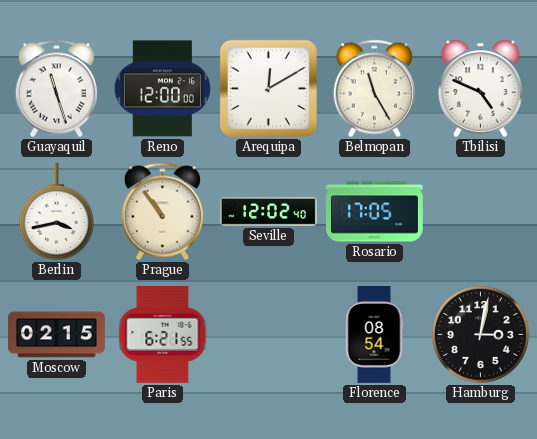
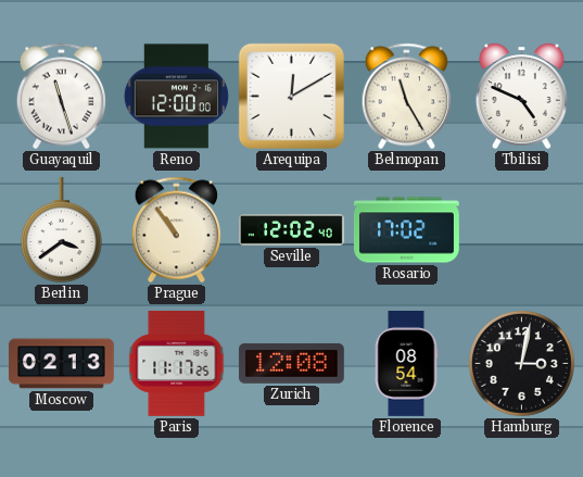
Berlin: 3:43 -> 3:39
Rosario: 17:05 -> 17:02
Moscow: 02:15 -> 02:13
Paris: 6:21 -> 11:17
Zurich: none -> 12:08
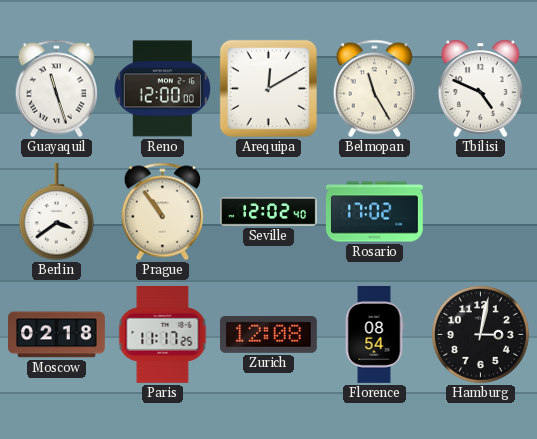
Moscow: 02:13 -> 02:18
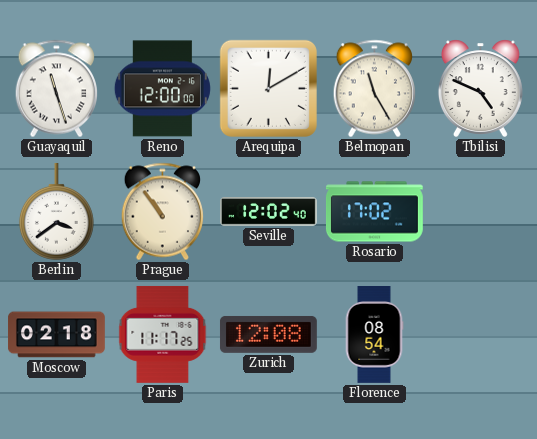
Hamburg: 3:02 -> none
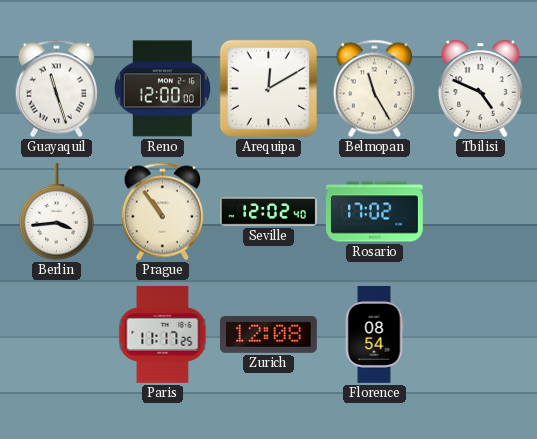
Berlin: 3:39 -> 3:44
Moscow: 02:18 -> none
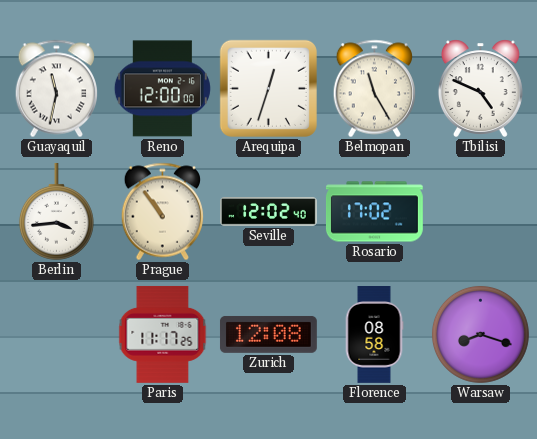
Guayaquil: 11:27 -> 11:32
Arequipa: 12:10 -> 12:33
Florence: 08:54 -> 08:58
Warsaw: none -> 8:18
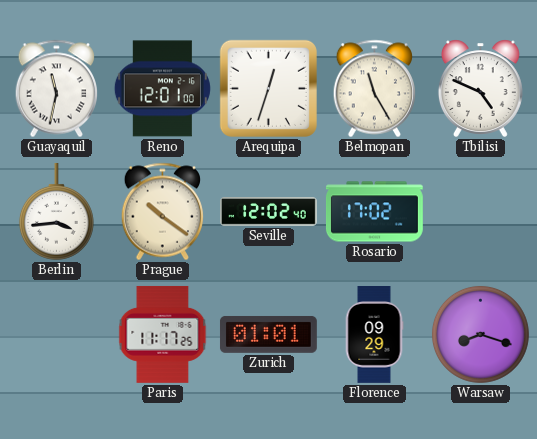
Reno: 12:00 -> 12:01
Prague: 10:54 -> 10:21
Zurich: 12:08 -> 01:01
Florence: 08:58 -> 09:29
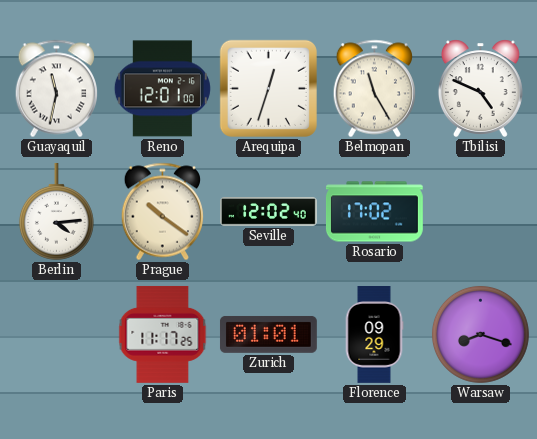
Berlin: 3:44 -> 4:14
